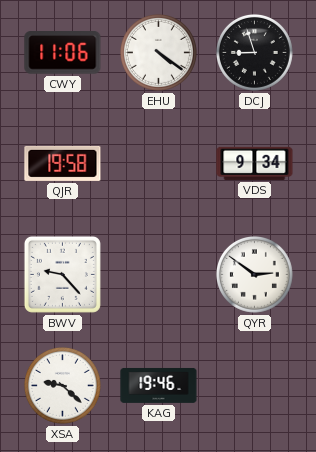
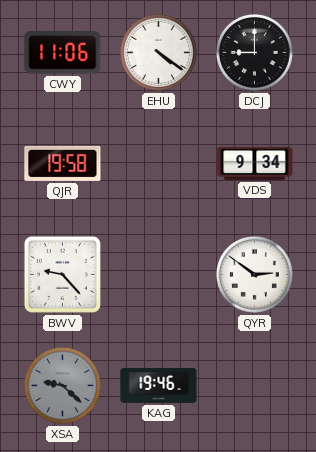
DCJ: 8:57 -> 9:00
XSA dial: white -> grey
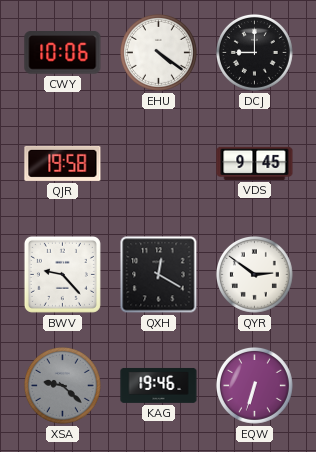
CWY: 11:06 -> 10:06
VDS: 9:34 -> 9:45
QXH: none -> 12:20
EQW: none -> 6:33
